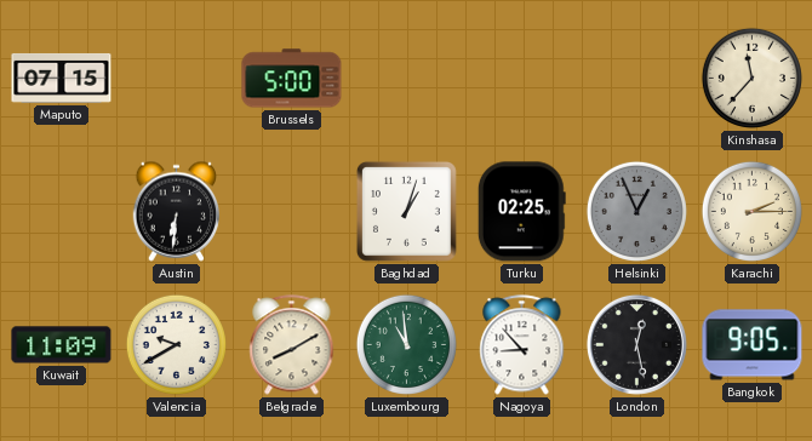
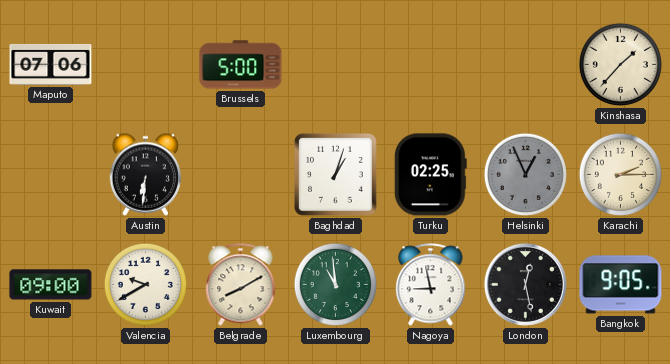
Maputo: 07:15 -> 07:06
Kinshasa: 11:37 -> 1:37
Kuwait: 11:09 -> 09:00
Nagoya: 8:53 -> 8:58
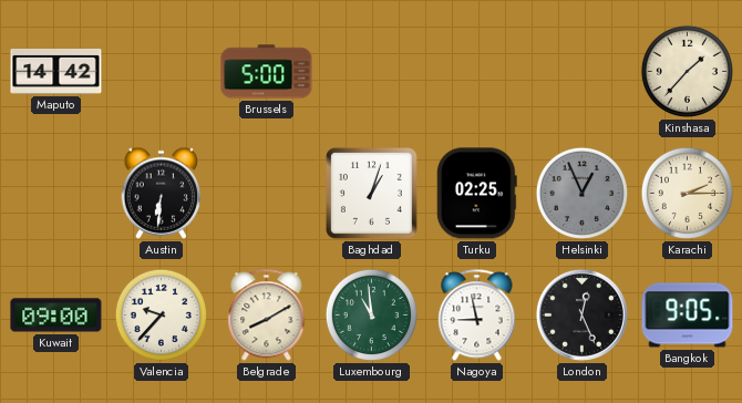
Maputo: 07:06 -> 14:42
Valencia: 9:40 -> 9:37
London: 12:28 -> 12:26
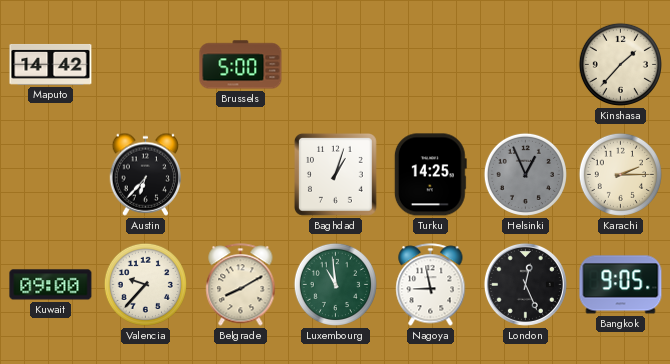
Austin: 6:31 -> 6:37
Turku: 02:25 -> 14:25
